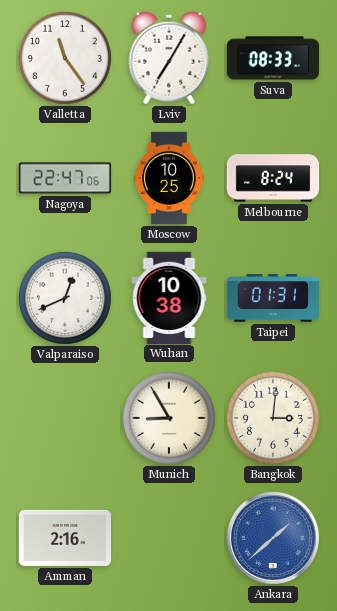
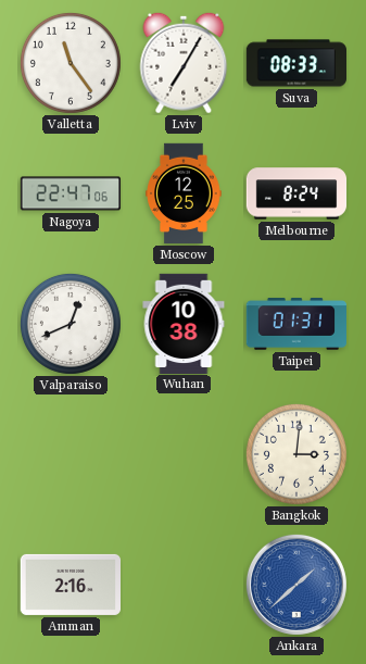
Moscow: 10:25 -> 12:25
Munich: 8:55 -> none
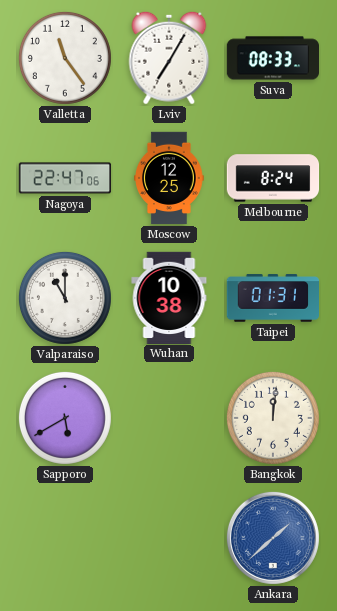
Valparaiso: 12:41 -> 11:00
Sapporo: none -> 5:40
Bangkok: 3:01 -> 12:01
Amman: 2:16 -> none
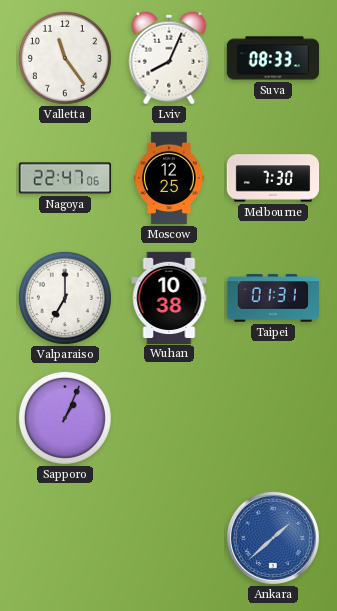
Lviv: 7:05 -> 8:04
Melbourne: 8:24 -> 7:30
Valparaiso: 11:00 -> 7:00
Sapporo: 5:40 -> 1:04
Bangkok: 12:01 -> none
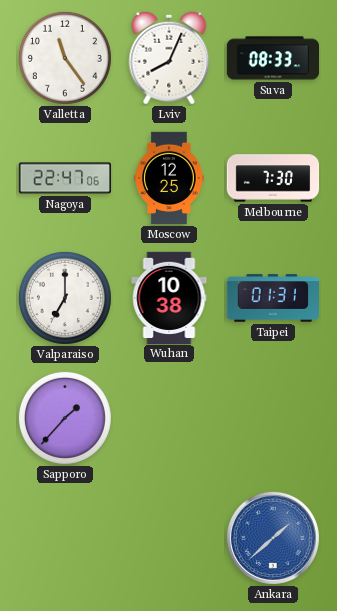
Sapporo: 1:04 -> 1:37
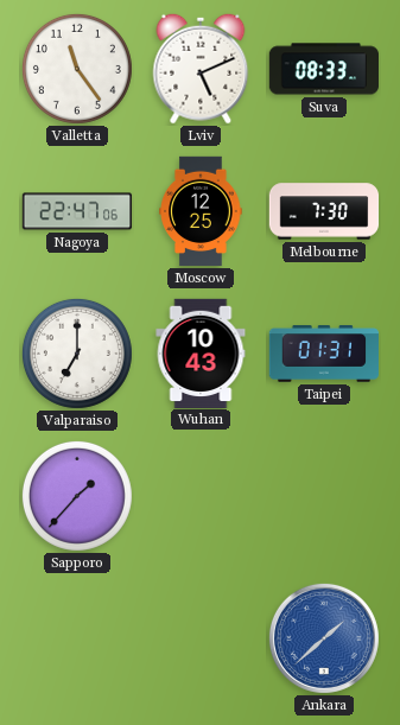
Lviv: 8:04 -> 5:11
Wuhan: 10:38 -> 10:43
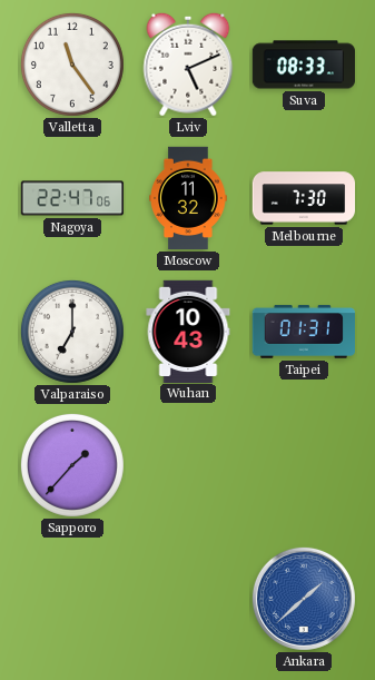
Moscow: 12:25 -> 11:32
